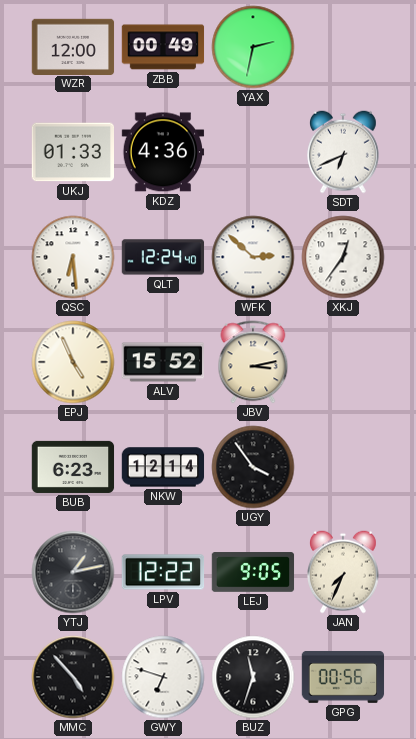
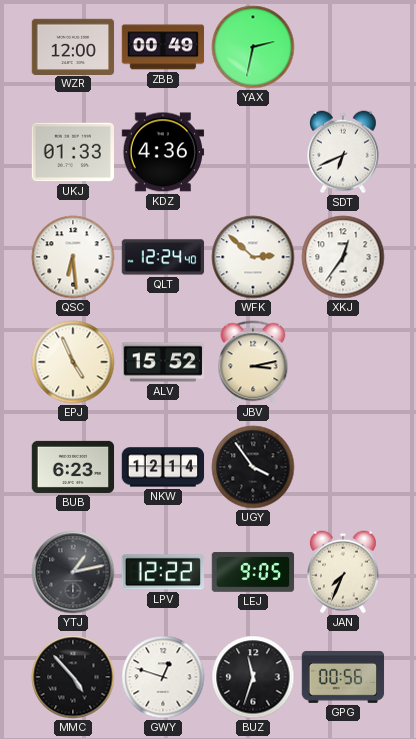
GWY: 6:48 -> 12:48
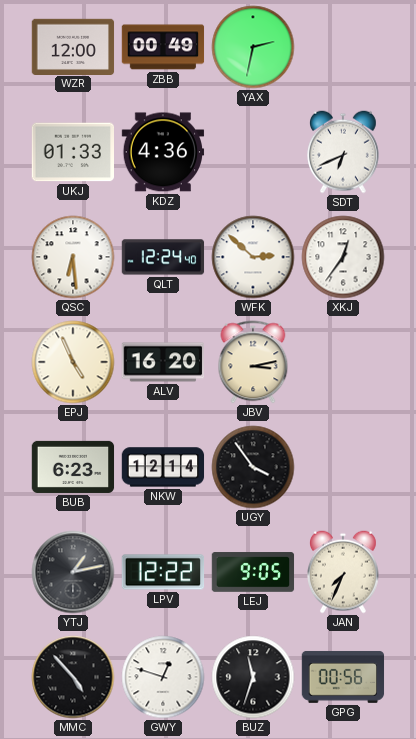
ALV: 15:52 -> 16:20
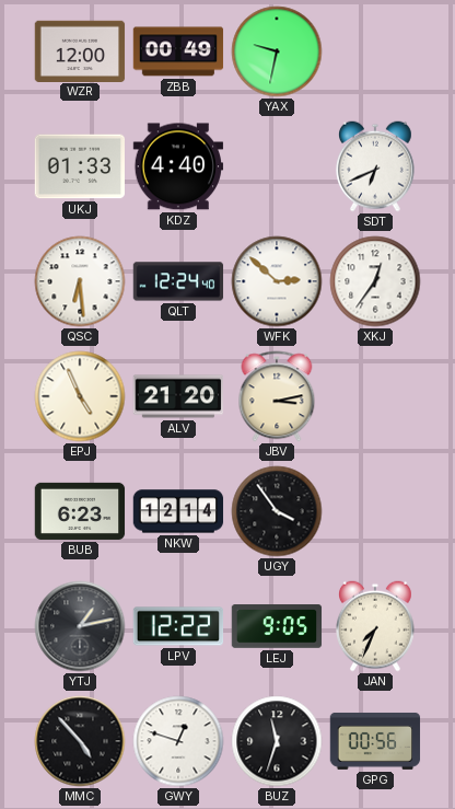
YAX: 2:32 -> 9:32
KDZ: 4:36 -> 4:40
ALV: 16:20 -> 21:20
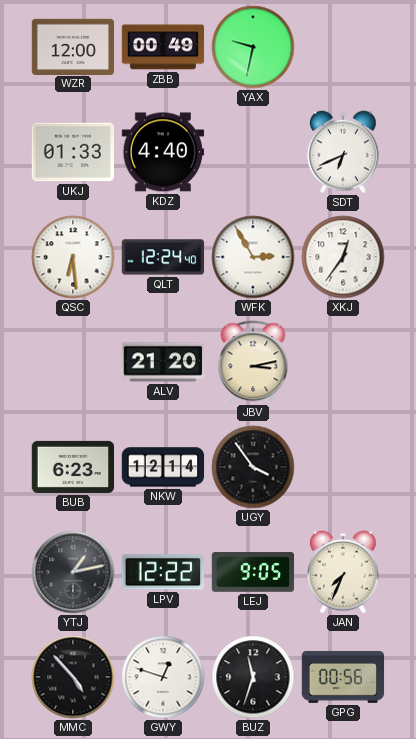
WFK: 2:52 -> 2:55
EPJ: 4:56 -> none
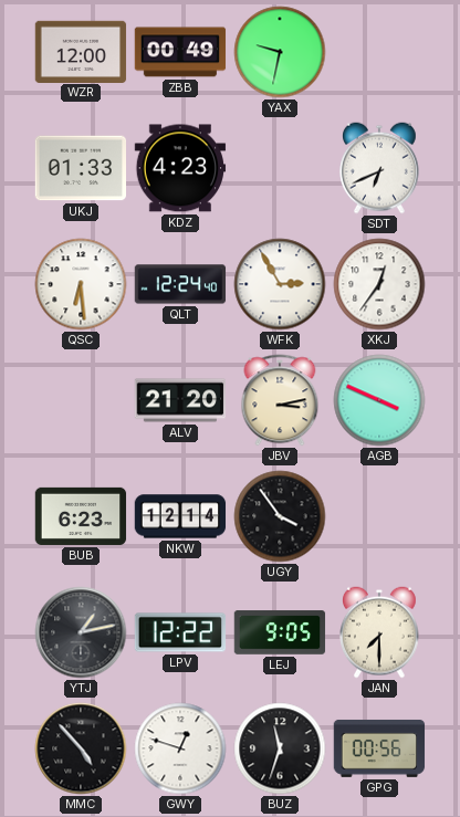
KDZ: 4:40 -> 4:23
AGB: none -> 3:49
JAN: 7:34 -> 7:30
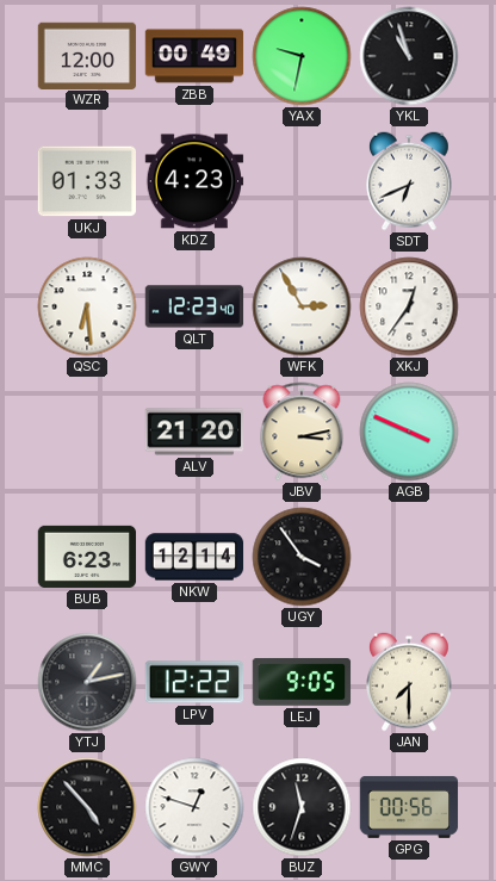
YKL: none -> 10:57
QLT: 12:24 -> 12:23
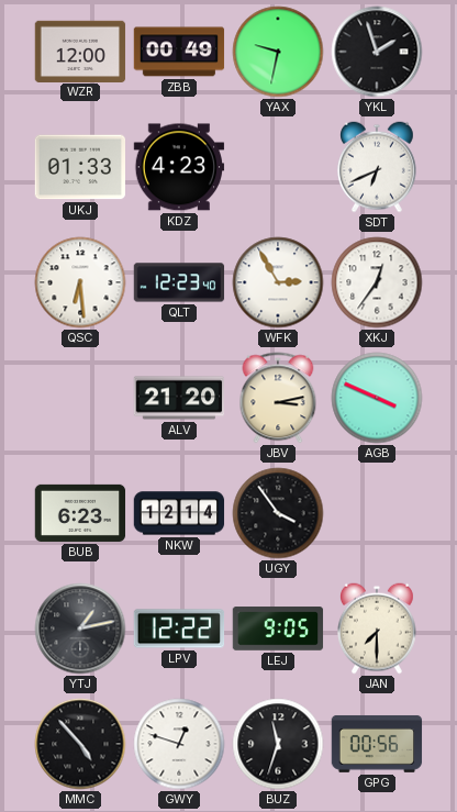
YKL: 10:57 -> 1:57
